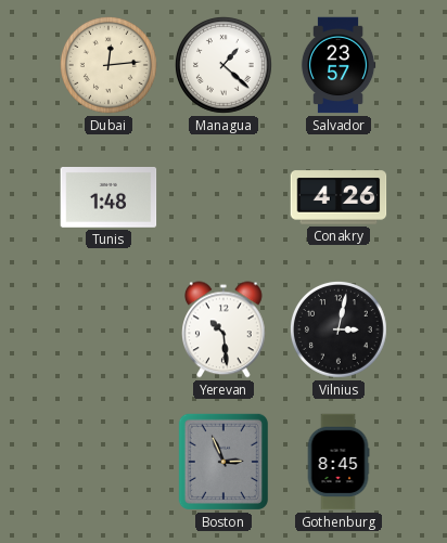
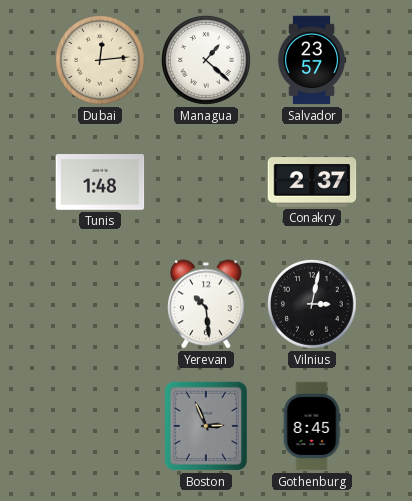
Conakry: 4:26 -> 2:37
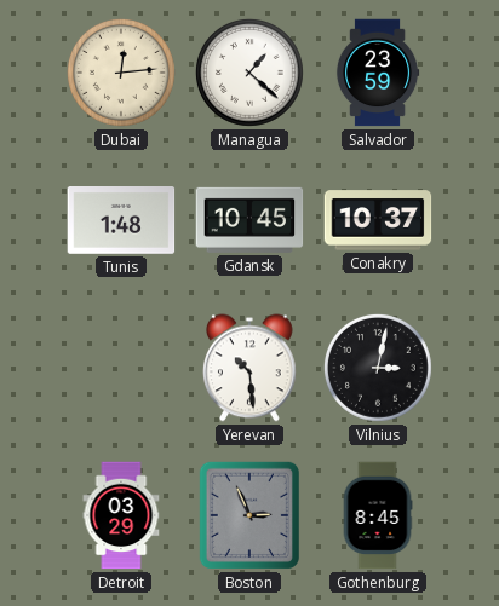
Salvador: 23:57 -> 23:59
Gdansk: none -> 10:45
Conakry: 2:37 -> 10:37
Detroit: none -> 03:29
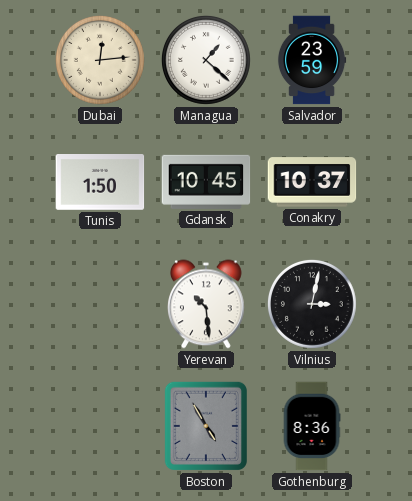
Tunis: 1:48 -> 1:50
Detroit: 03:29 -> none
Boston: 2:56 -> 4:55
Gothenburg: 8:45 -> 8:36
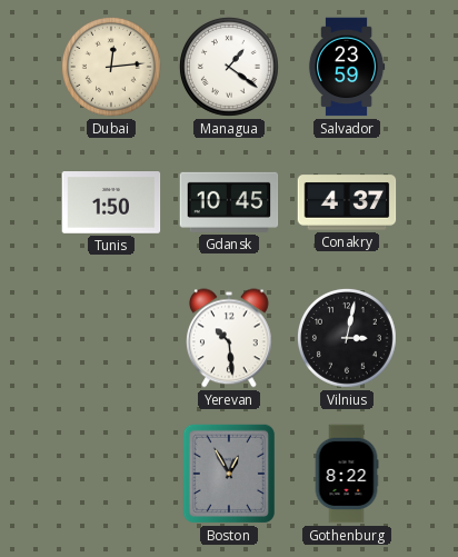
Managua: 1:22 -> 1:21
Conakry: 10:37 -> 4:37
Boston: 4:55 -> 12:55
Gothenburg: 8:36 -> 8:22
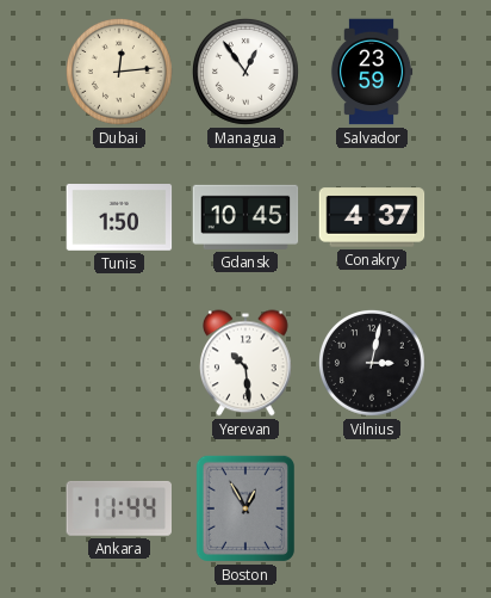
Managua: 1:21 -> 12:54
Ankara: none -> 11:44
Gothenburg: 8:22 -> none
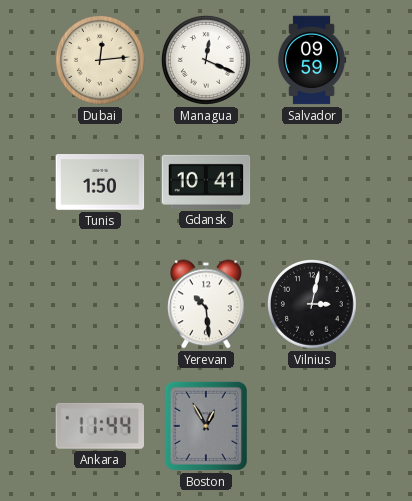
Managua: 12:54 -> 12:19
Salvador: 23:59 -> 09:59
Gdansk: 10:45 -> 10:41
Conakry: 4:37 -> none
